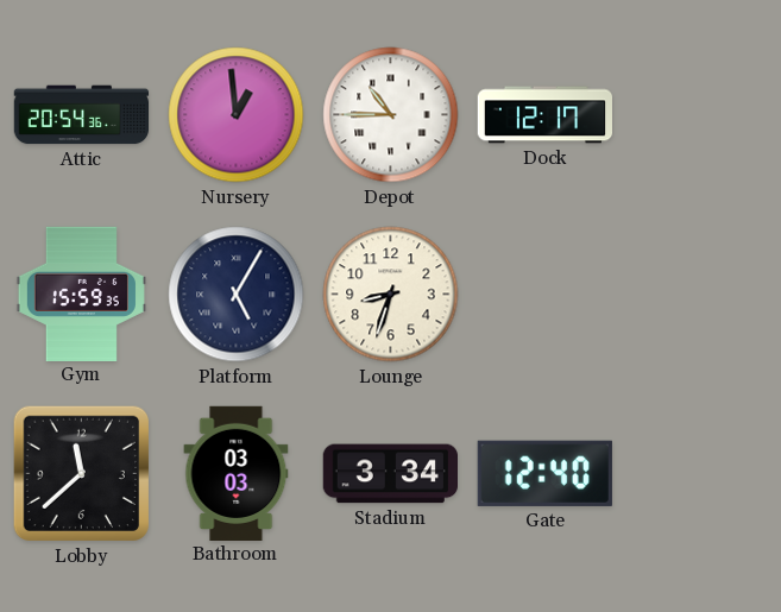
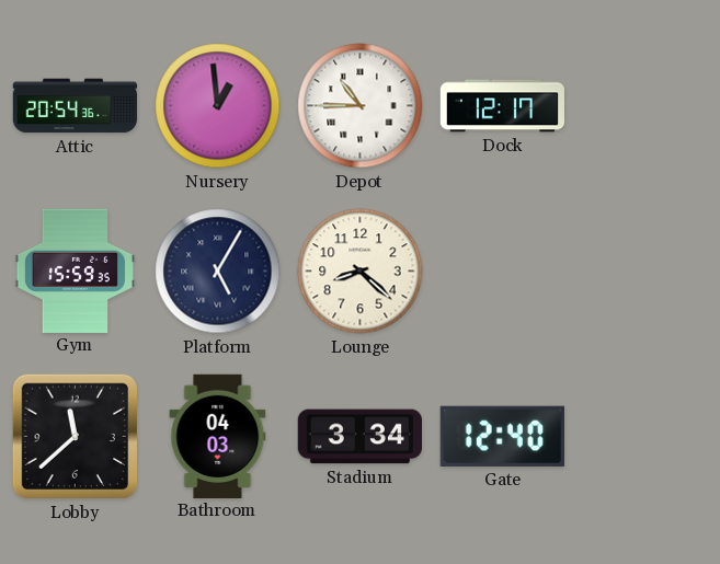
Lounge: 8:33 -> 8:22
Bathroom: 03:03 -> 04:03
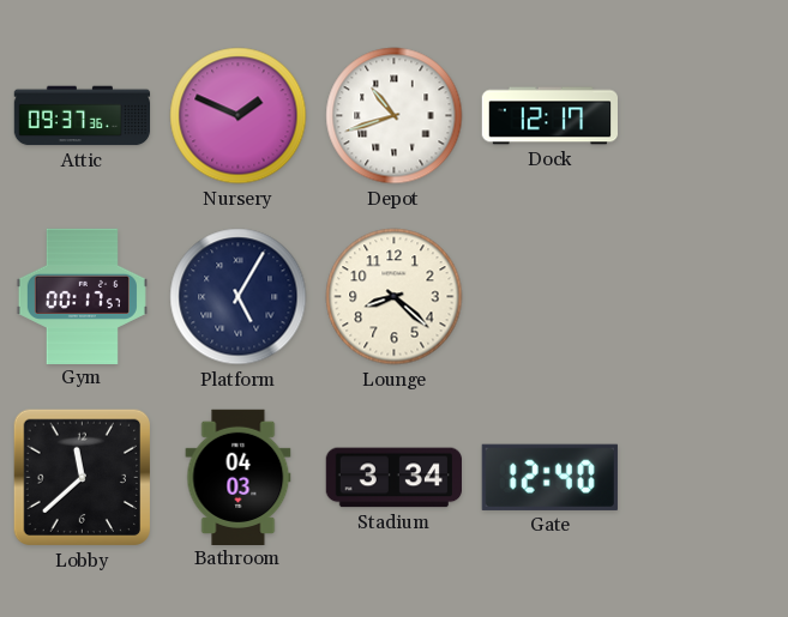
Attic: 20:54 -> 09:37
Nursery: 12:59 -> 1:49
Depot: 10:45 -> 10:42
Gym: 15:59 -> 00:17
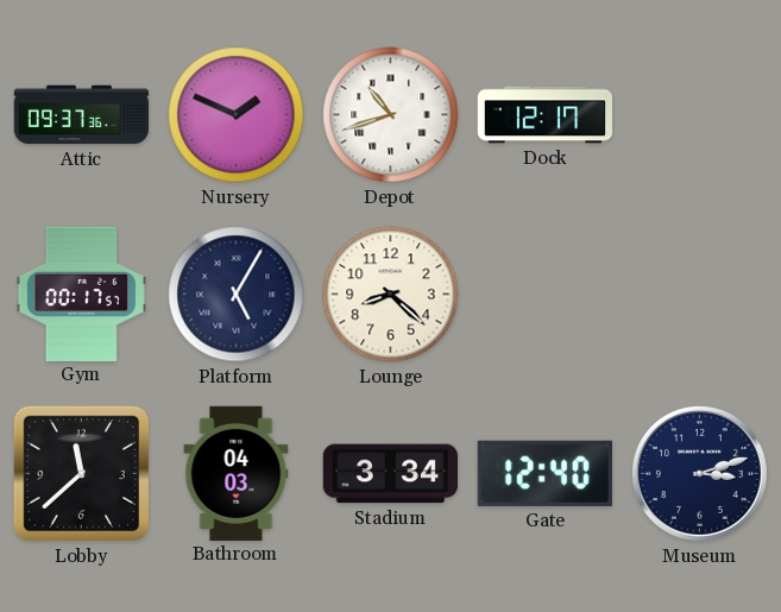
Museum: none -> 3:12
